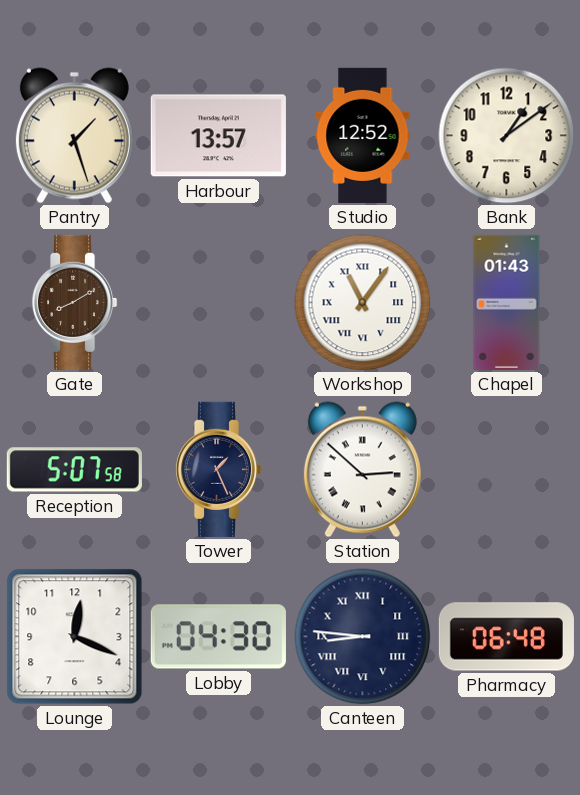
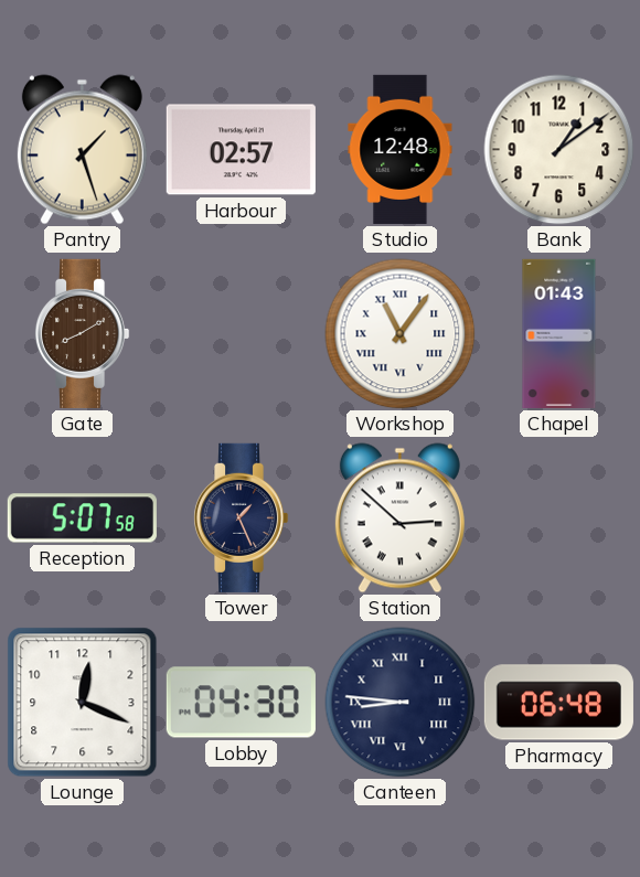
Harbour: 13:57 -> 02:57
Studio: 12:52 -> 12:48
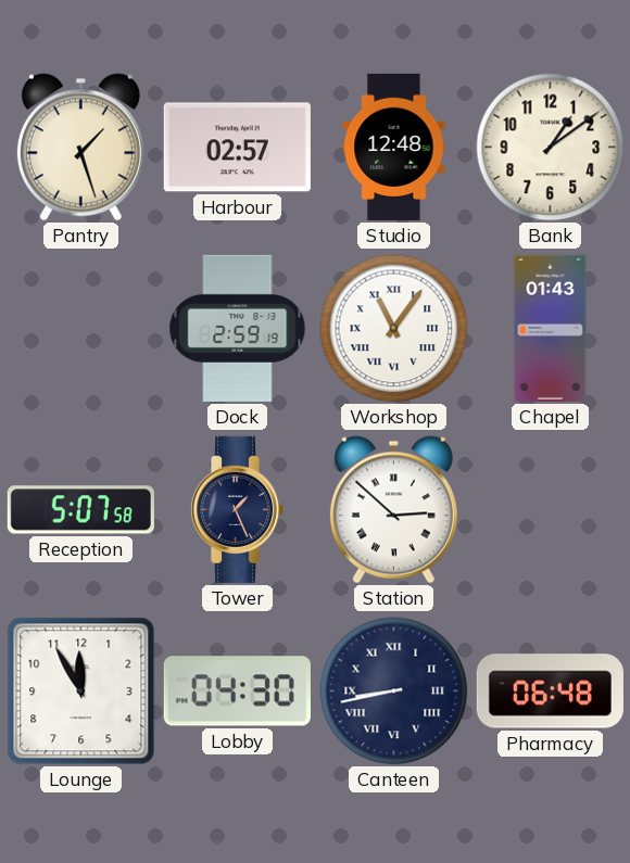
Gate: 8:10 -> none
Dock: none -> 2:59
Lounge: 12:19 -> 11:55
Canteen: 8:46 -> 8:43
